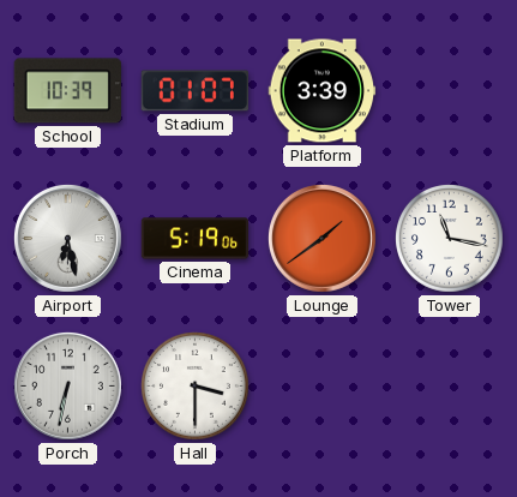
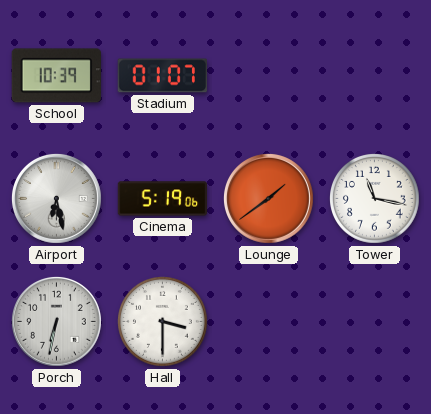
Platform: 3:39 -> none
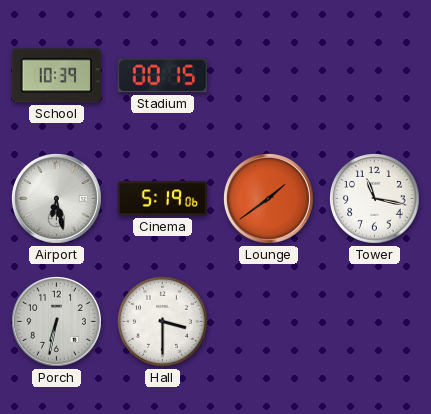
Stadium: 01:07 -> 00:15
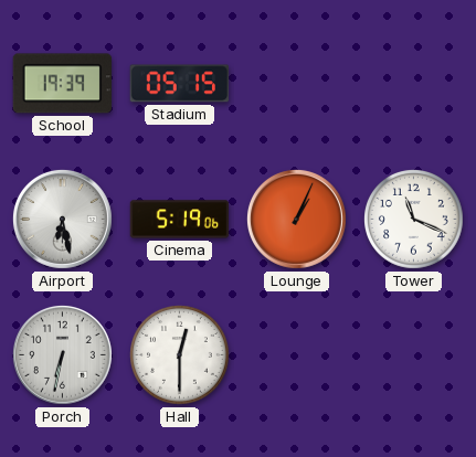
School: 10:39 -> 19:39
Stadium: 00:15 -> 05:15
Lounge: 1:39 -> 1:04
Tower: 11:17 -> 11:19
Hall: 3:30 -> 12:30
